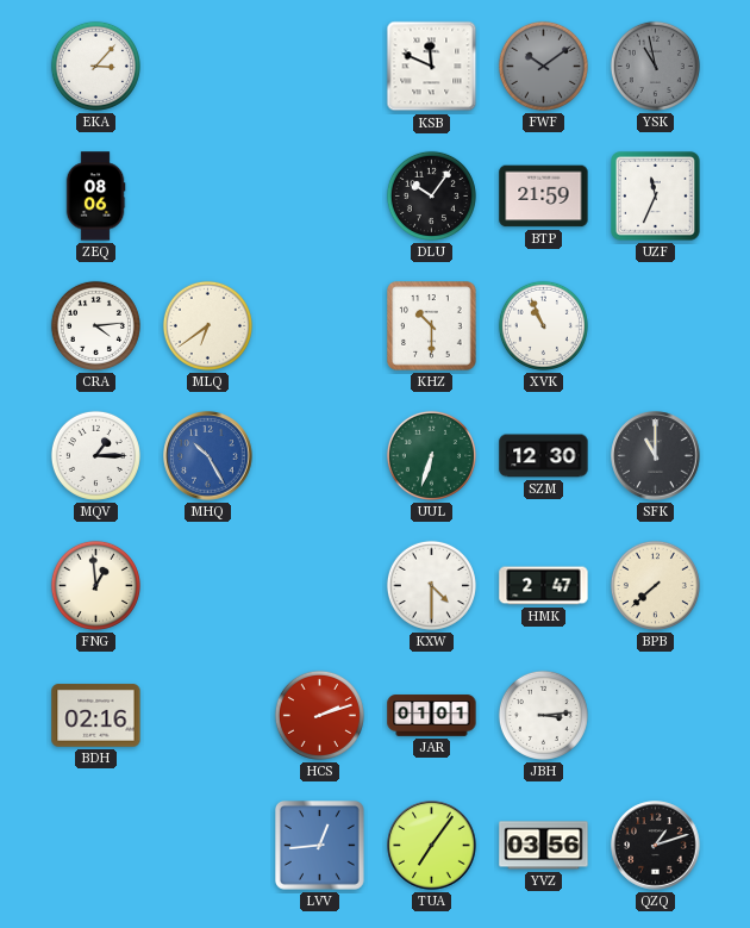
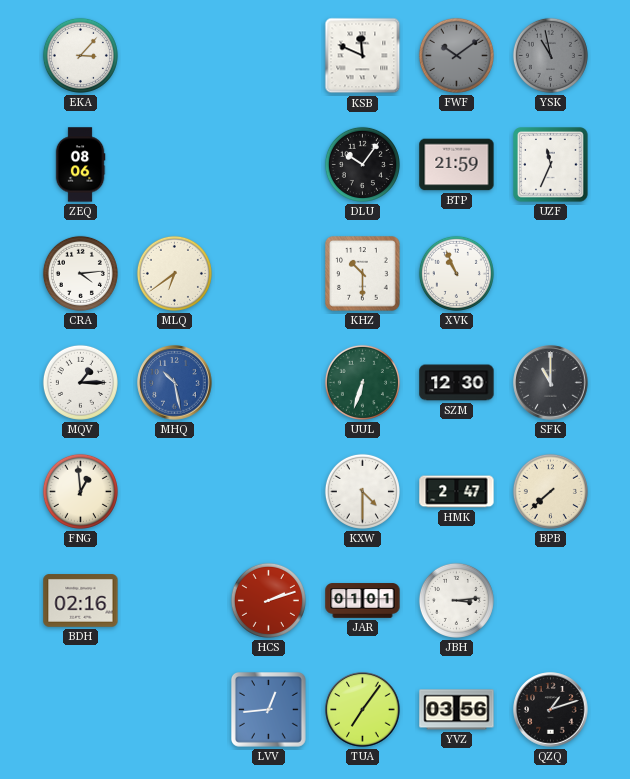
MHQ: 10:25 -> 10:28
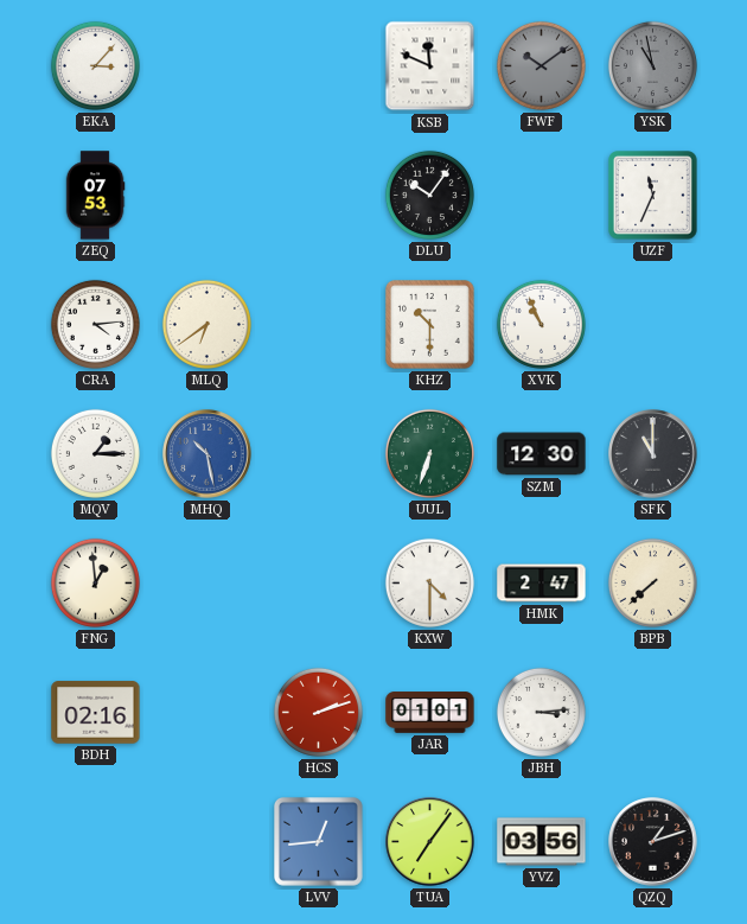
ZEQ: 08:06 -> 07:53
BTP: 21:59 -> none
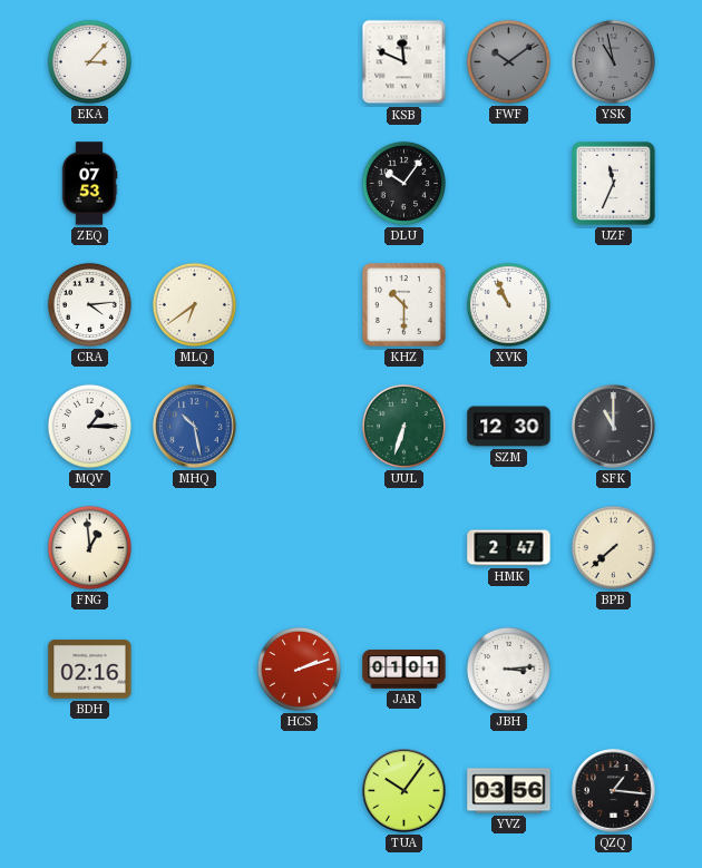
KXW: 4:30 -> none
LVV: 12:44 -> none
TUA: 7:06 -> 10:06
QZQ: 1:12 -> 1:16
